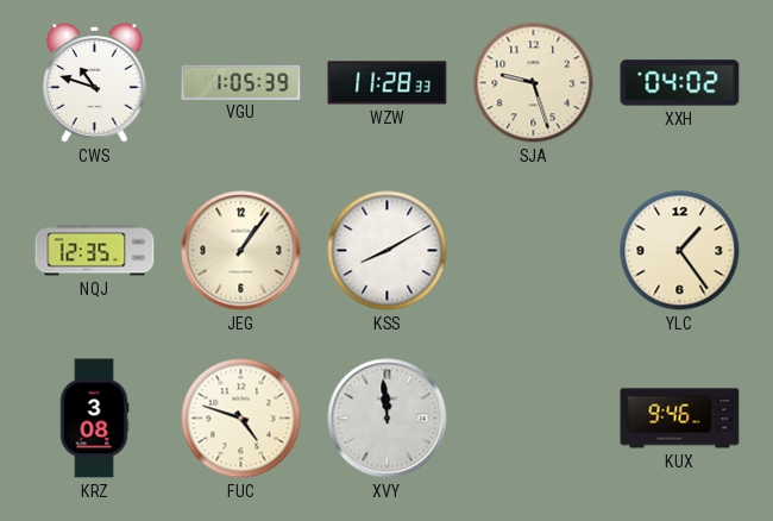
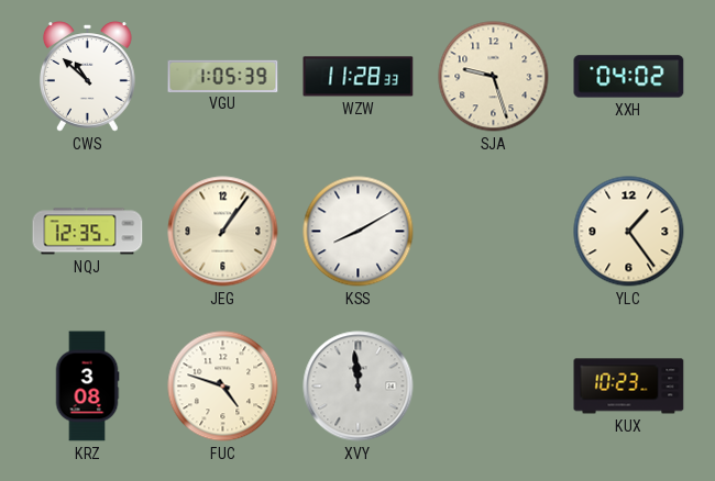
CWS: 10:48 -> 10:52
KUX: 9:46 -> 10:23
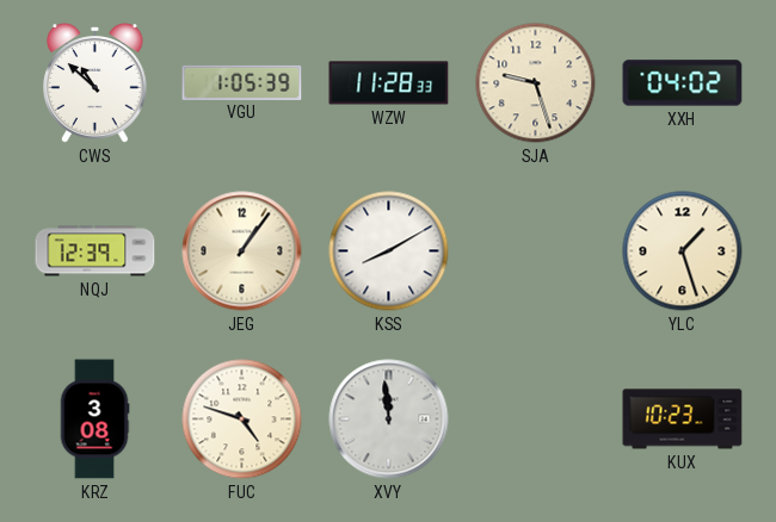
NQJ: 12:35 -> 12:39
YLC: 1:24 -> 1:27
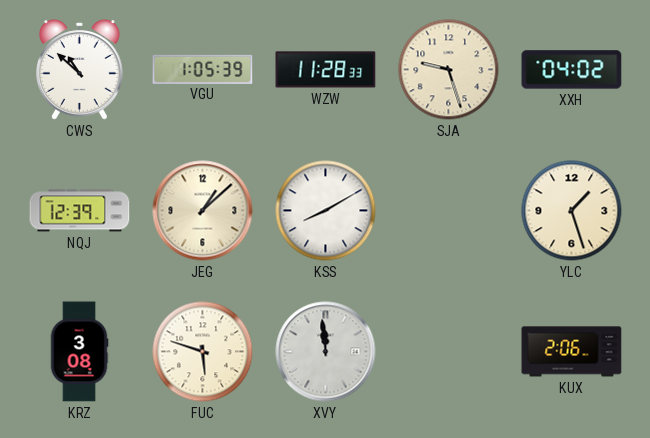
JEG: 1:06 -> 1:08
FUC: 4:48 -> 5:48
KUX: 10:23 -> 2:06
